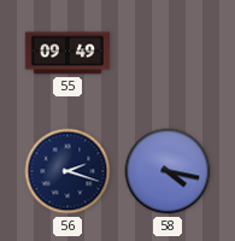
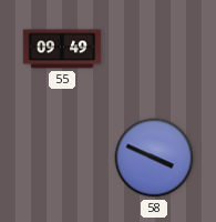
56: 2:18 -> none
58: 4:17 -> 3:49
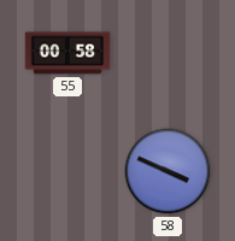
55: 09:49 -> 00:58
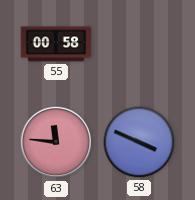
63: none -> 11:46
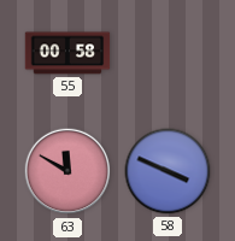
63: 11:46 -> 11:50
